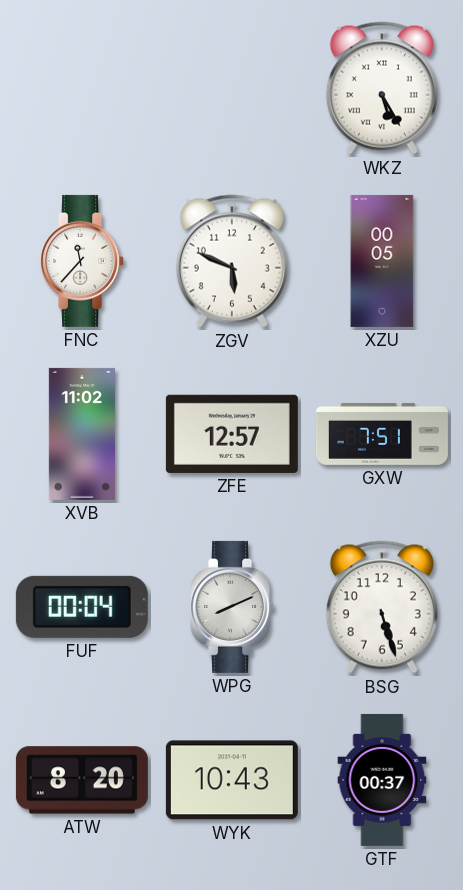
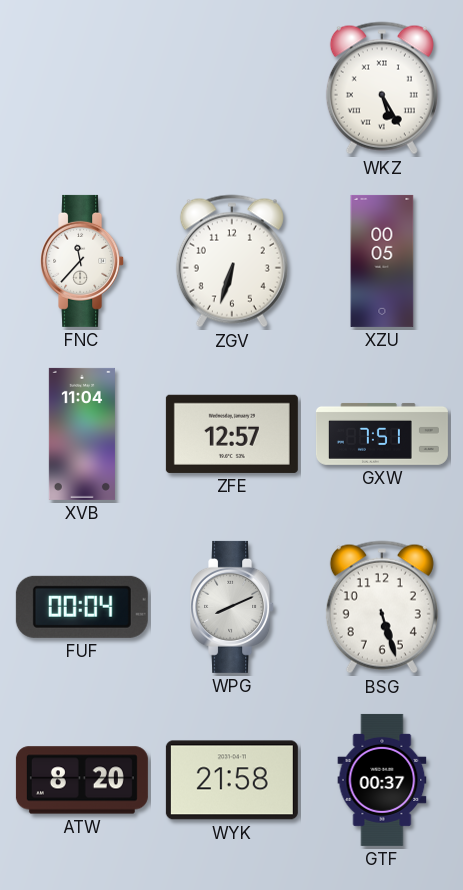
ZGV: 5:49 -> 6:33
XVB: 11:02 -> 11:04
WYK: 10:43 -> 21:58
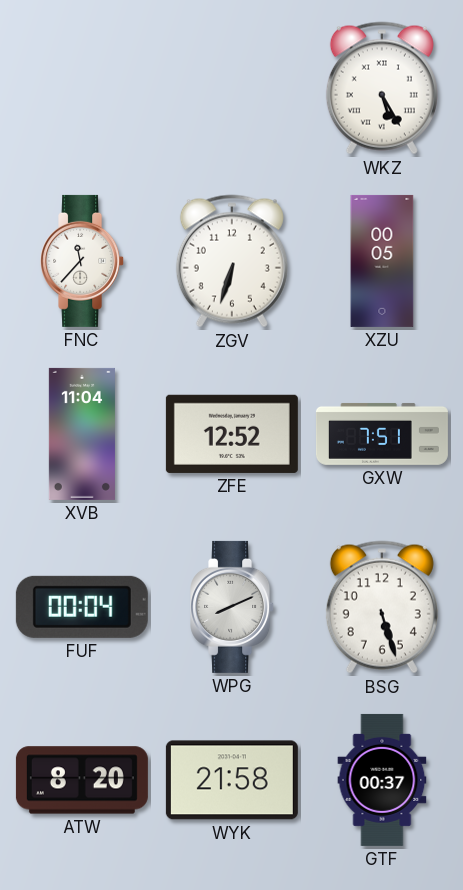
ZFE: 12:57 -> 12:52
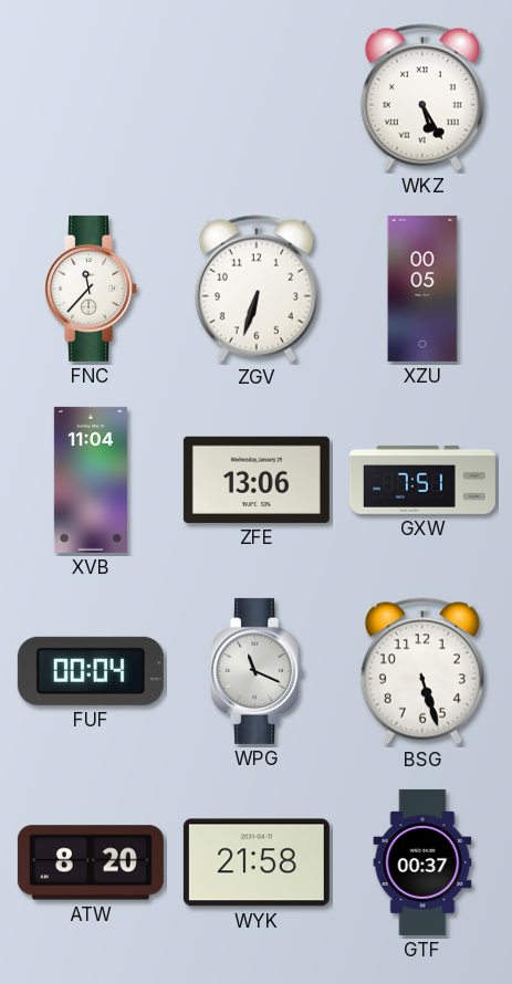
ZFE: 12:52 -> 13:06
WPG: 8:11 -> 11:19
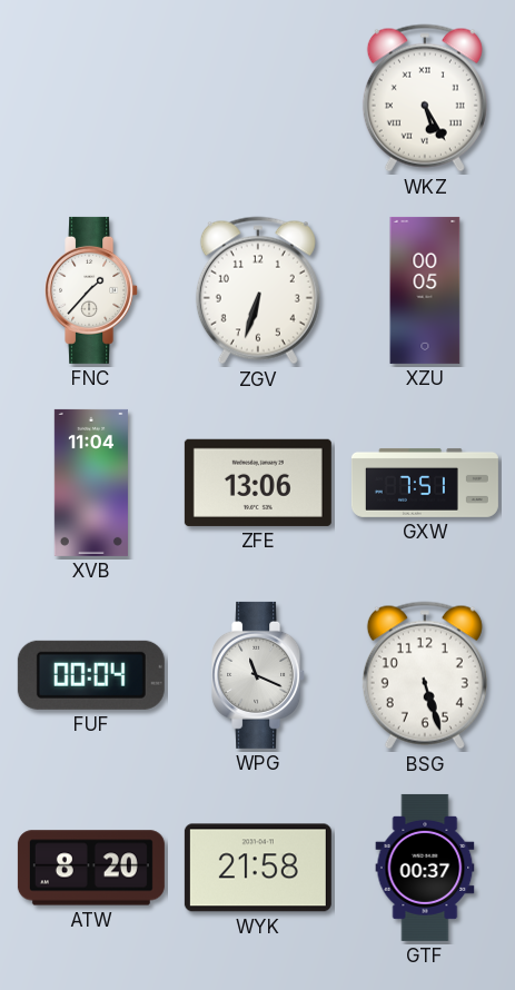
FNC: 11:37 -> 1:37
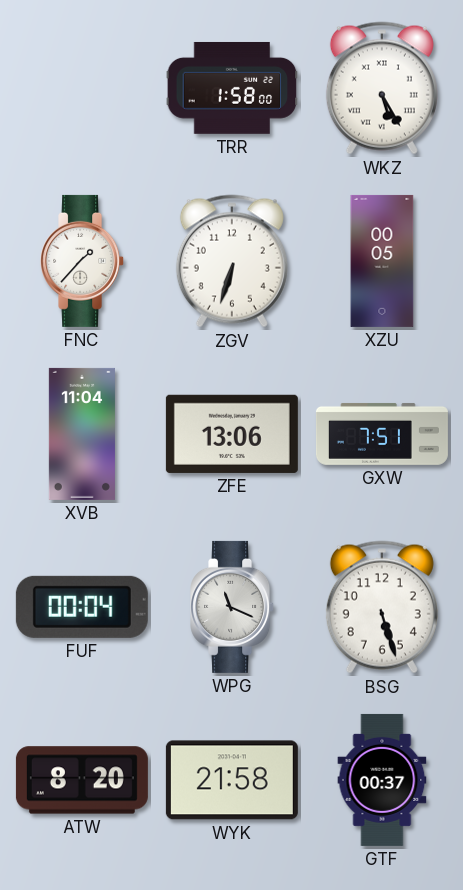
TRR: none -> 1:58
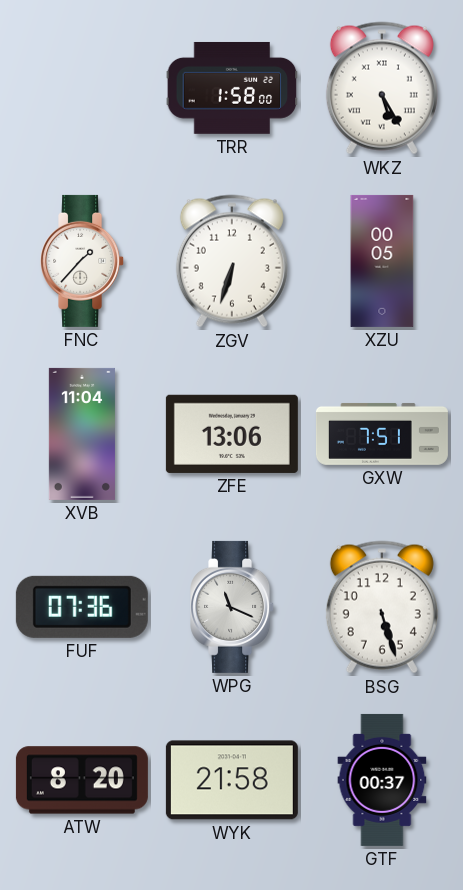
FUF: 00:04 -> 07:36
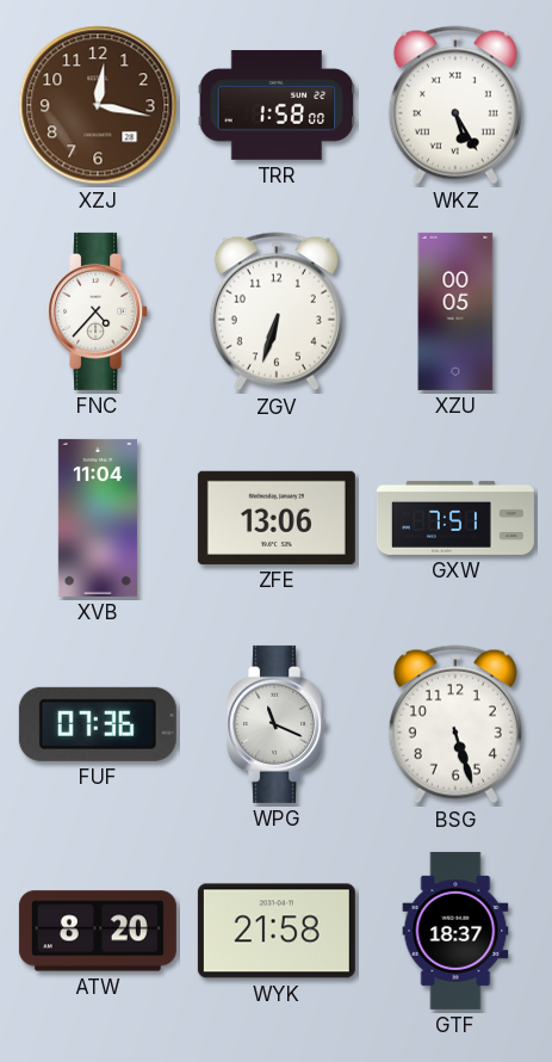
XZJ: none -> 12:17
FNC: 1:37 -> 4:37
GTF: 00:37 -> 18:37
